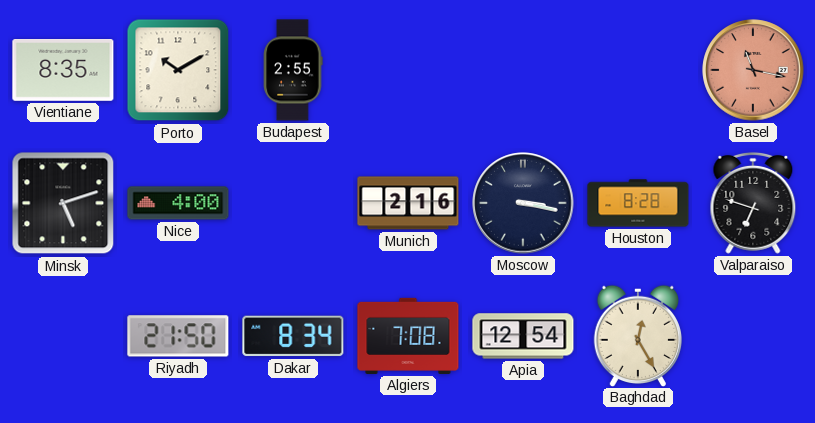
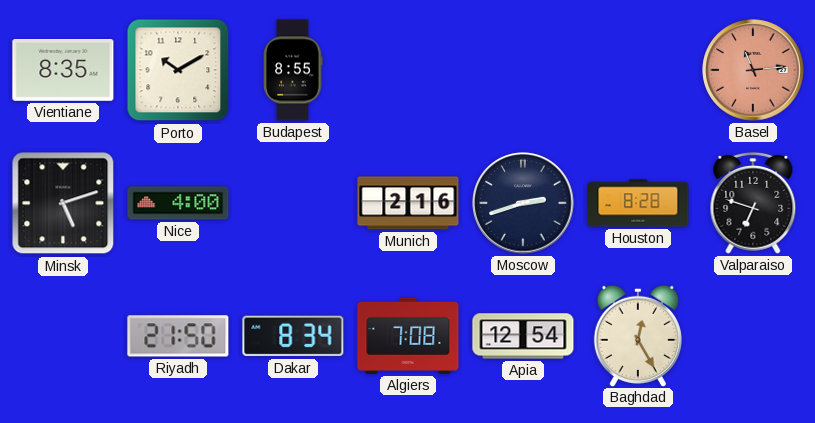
Budapest: 2:55 -> 8:55
Basel: 11:17 -> 11:14
Moscow: 3:17 -> 2:42
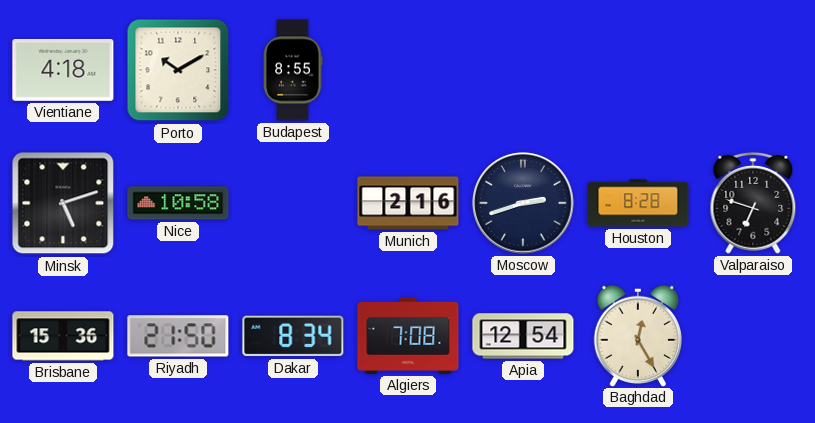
Vientiane: 8:35 -> 4:18
Basel: 11:14 -> none
Nice: 4:00 -> 10:58
Brisbane: none -> 15:36
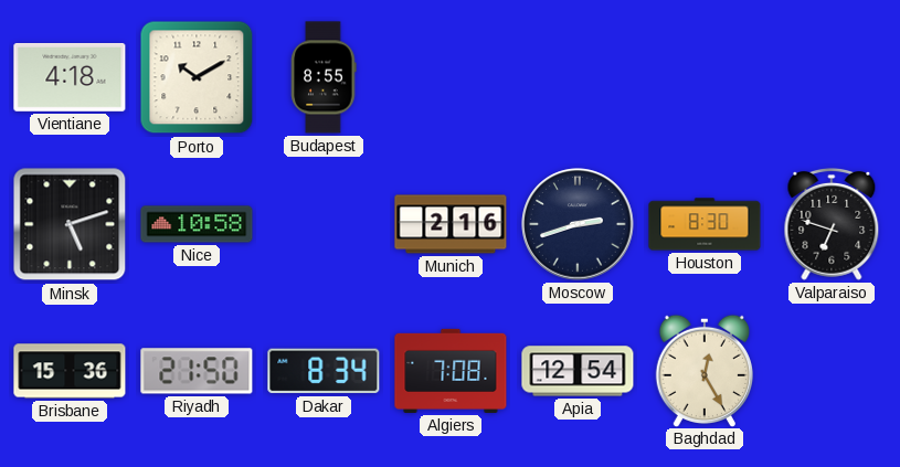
Houston: 8:28 -> 8:30
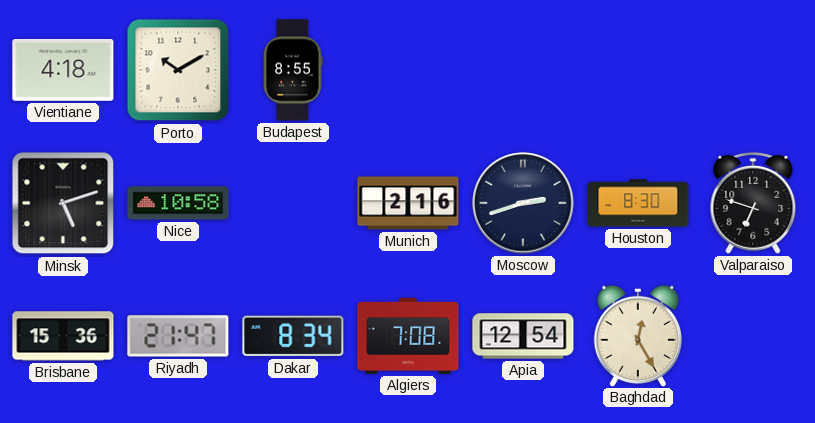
Riyadh: 21:50 -> 21:47
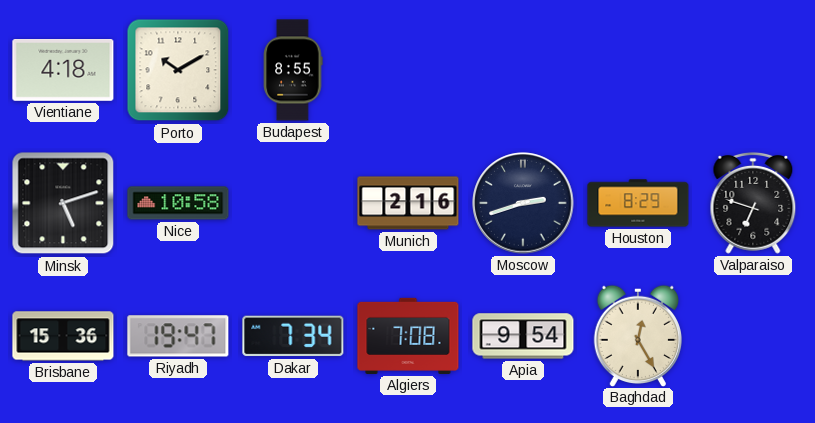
Houston: 8:30 -> 8:29
Riyadh: 21:47 -> 19:47
Dakar: 8:34 -> 7:34
Apia: 12:54 -> 9:54
